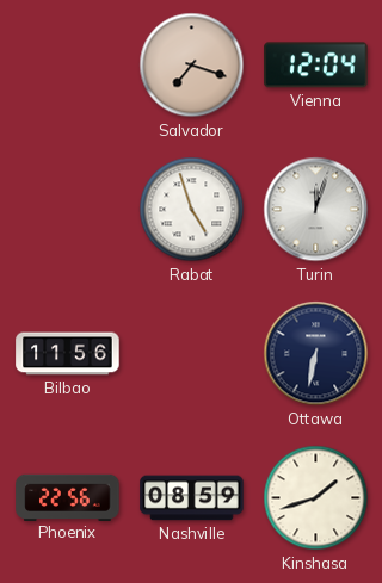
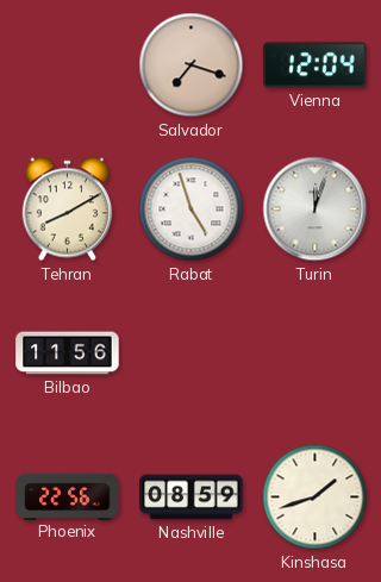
Tehran: none -> 8:10
Ottawa: 6:32 -> none
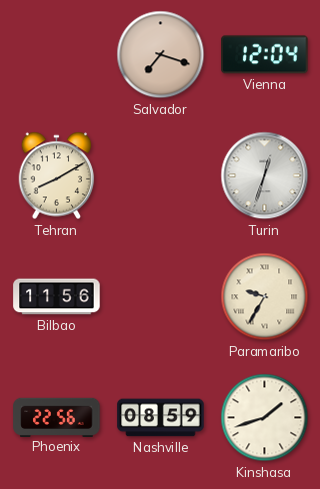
Rabat: 4:57 -> none
Turin: 12:03 -> 12:33
Paramaribo: none -> 9:35
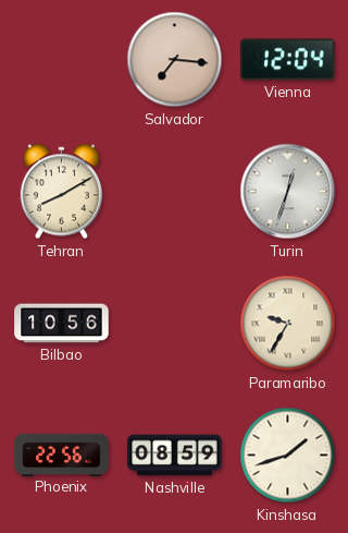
Salvador: 7:18 -> 7:16
Bilbao: 11:56 -> 10:56
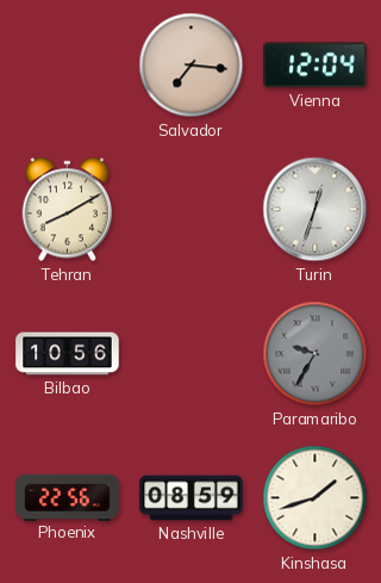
Paramaribo dial: cream -> grey
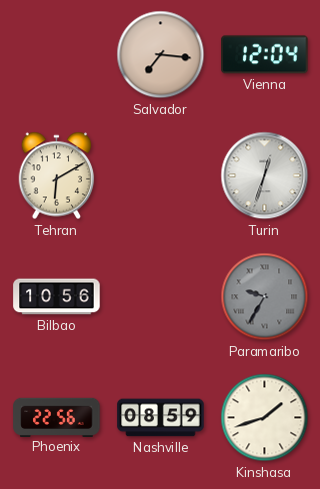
Tehran: 8:10 -> 6:10
